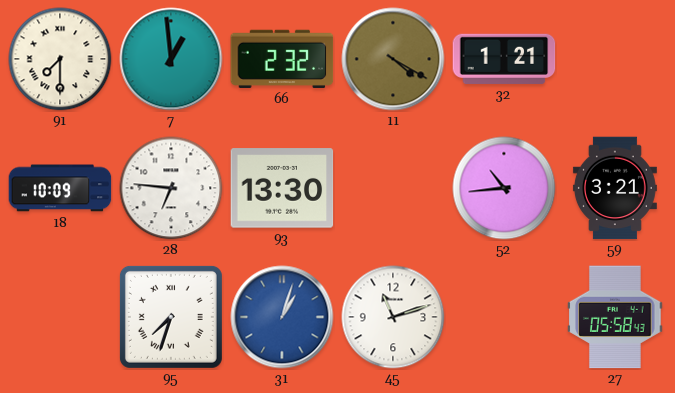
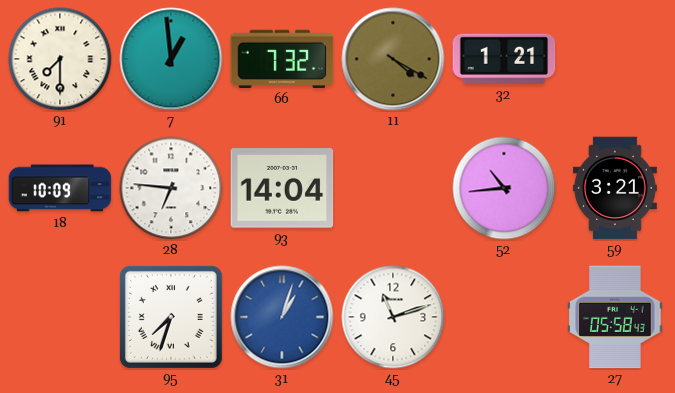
66: 2:32 -> 7:32
93: 13:30 -> 14:04
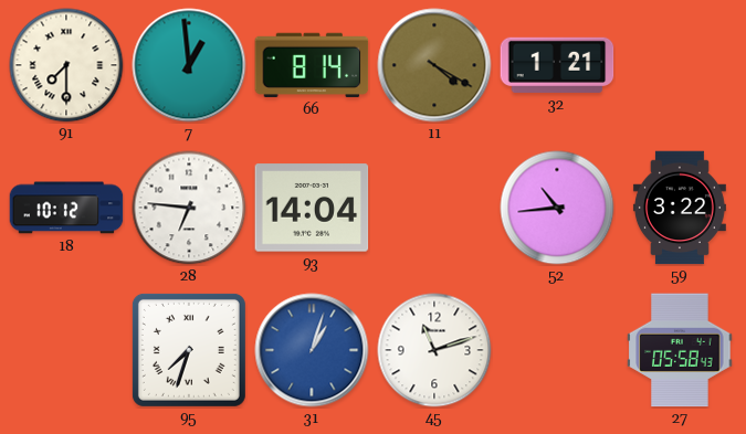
66: 7:32 -> 8:14
18: 10:09 -> 10:12
59: 3:21 -> 3:22
